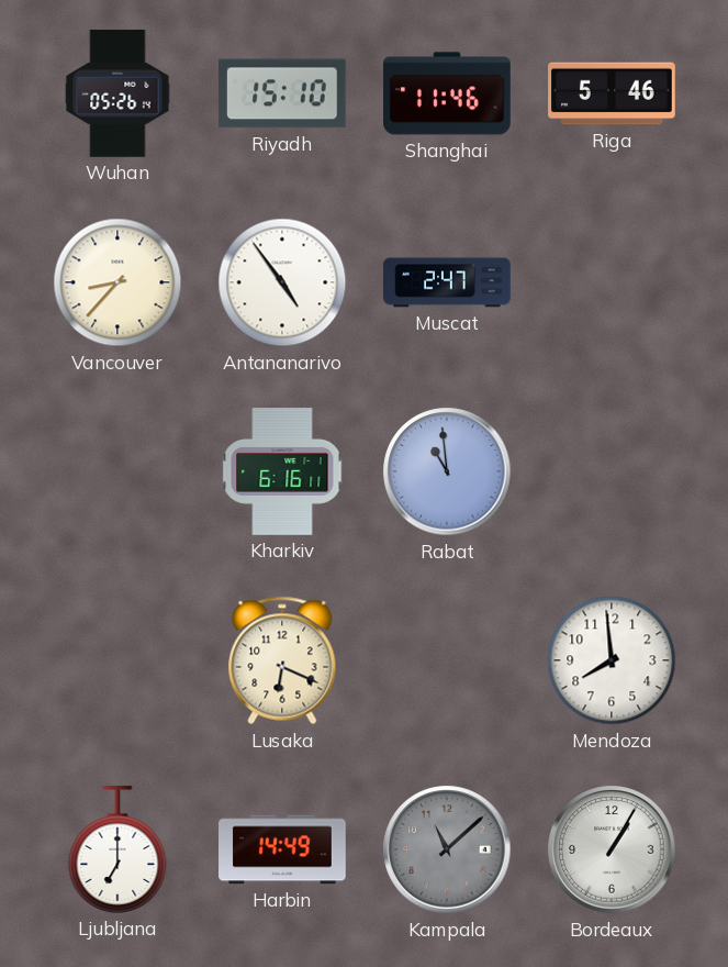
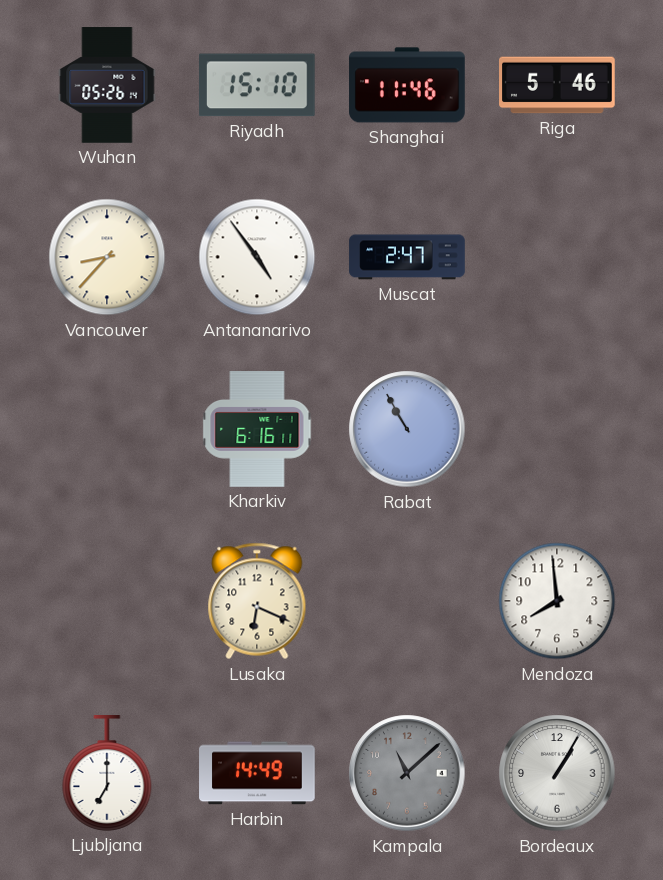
Rabat: 10:59 -> 10:55
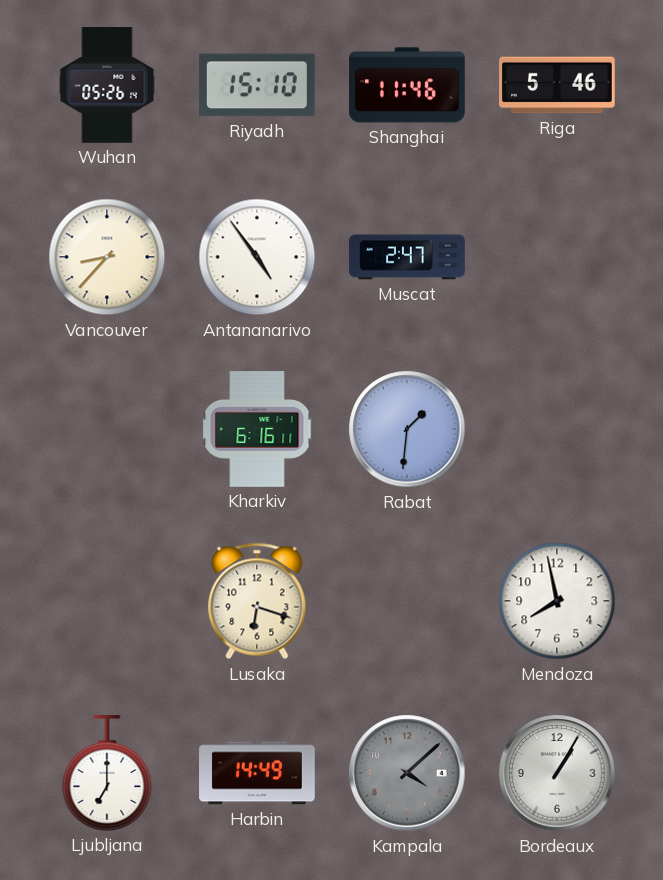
Rabat: 10:55 -> 1:31
Lusaka: 6:19 -> 6:18
Mendoza: 7:59 -> 7:58
Kampala: 11:08 -> 4:08
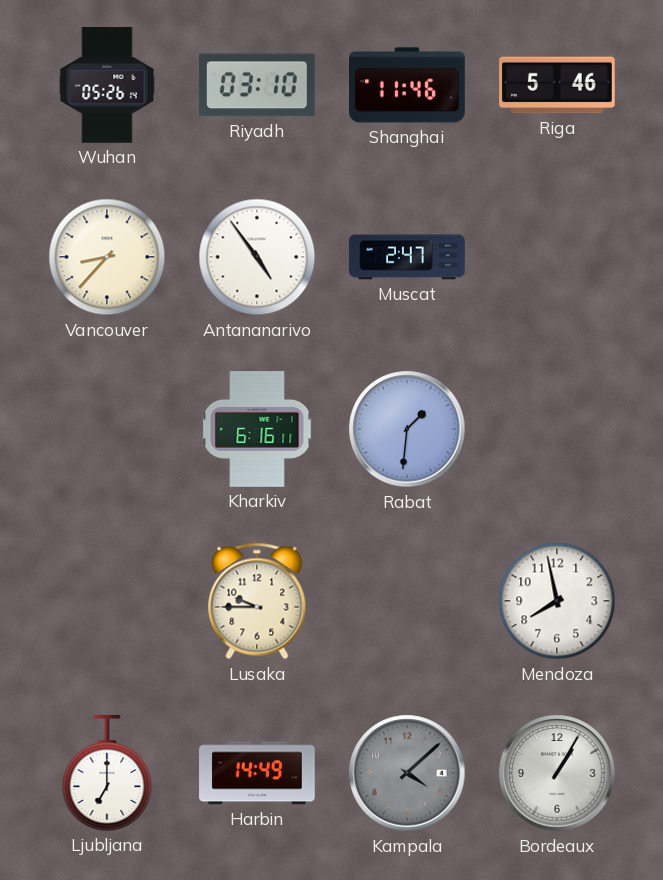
Riyadh: 15:10 -> 03:10
Lusaka: 6:18 -> 9:45
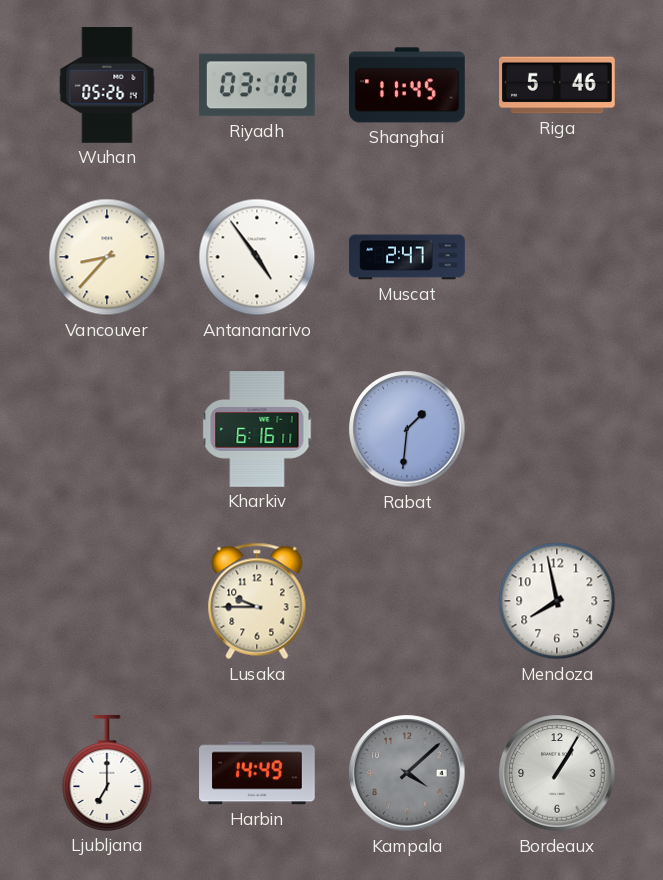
Shanghai: 11:46 -> 11:45
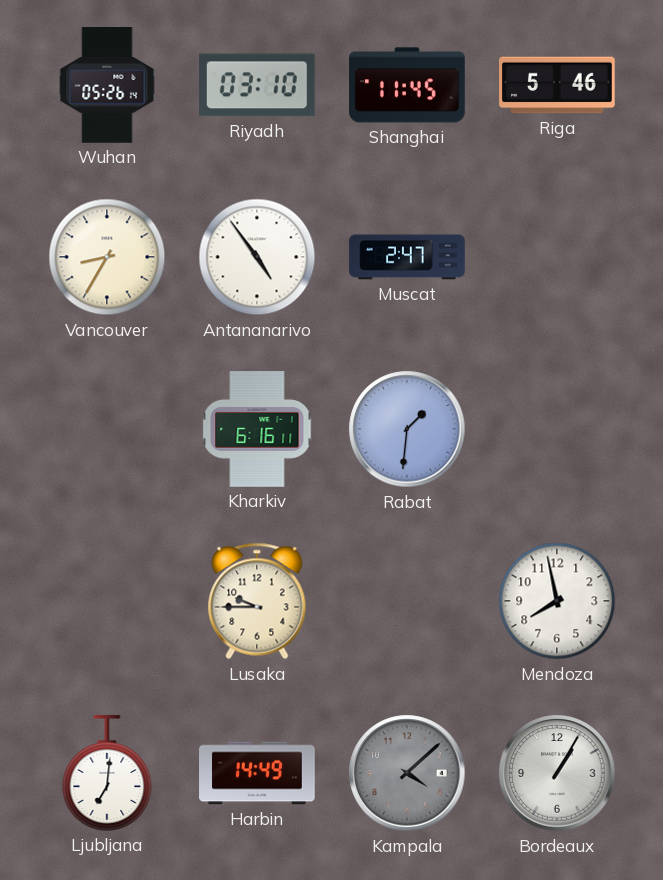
Vancouver: 8:37 -> 8:35
Ljubljana: 7:00 -> 7:01
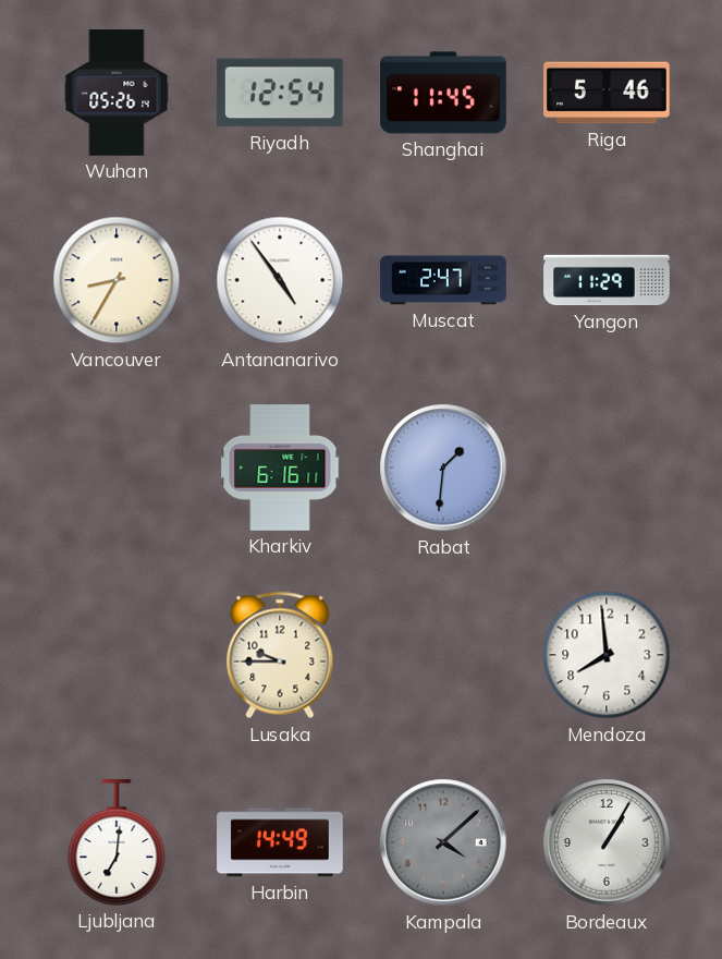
Riyadh: 03:10 -> 12:54
Yangon: none -> 11:29
Mendoza: 7:58 -> 7:59
